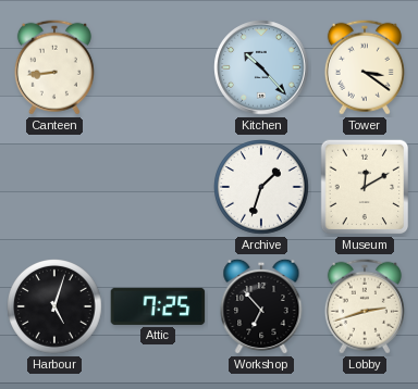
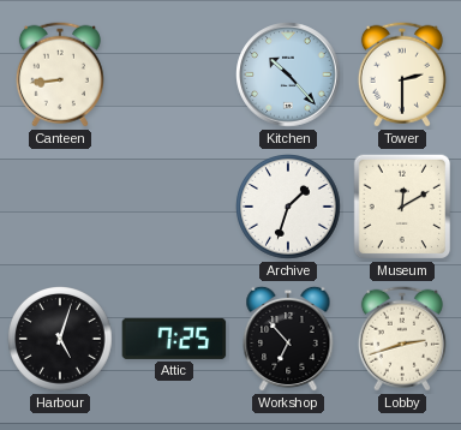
Tower: 3:21 -> 2:30
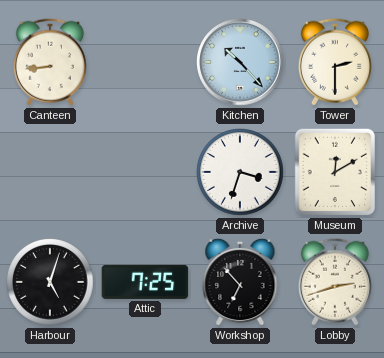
Archive: 1:33 -> 3:33
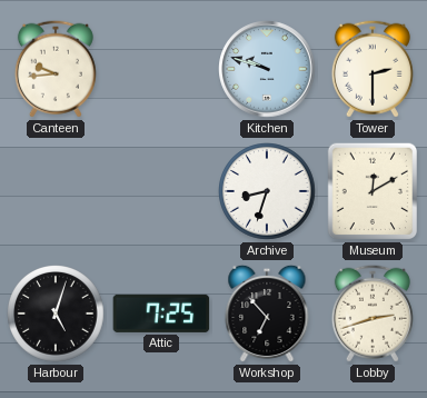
Canteen: 8:44 -> 9:44
Kitchen: 10:23 -> 9:48
Archive: 3:33 -> 8:33
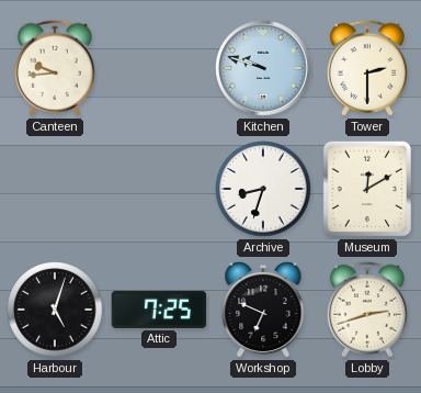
Workshop: 6:53 -> 6:49
